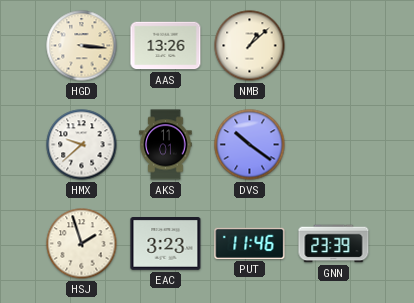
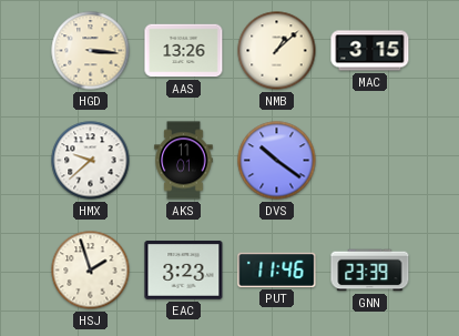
MAC: none -> 3:15
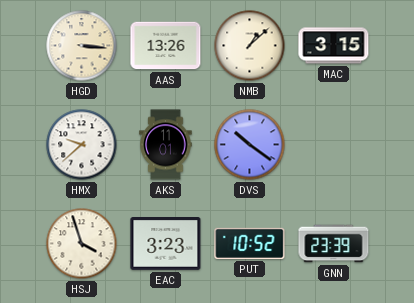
HSJ: 1:57 -> 3:57
PUT: 11:46 -> 10:52
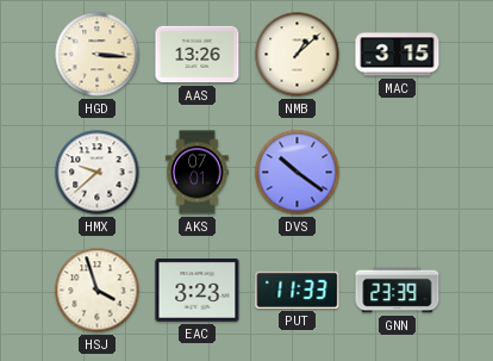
AKS: 11:01 -> 07:01
PUT: 10:52 -> 11:33
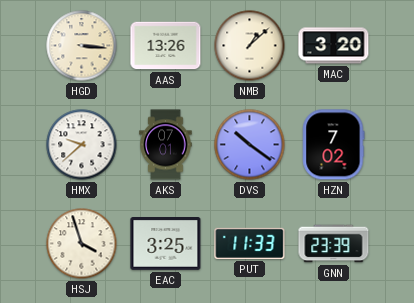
MAC: 3:15 -> 3:20
HZN: none -> 7:02
EAC: 3:23 -> 3:25
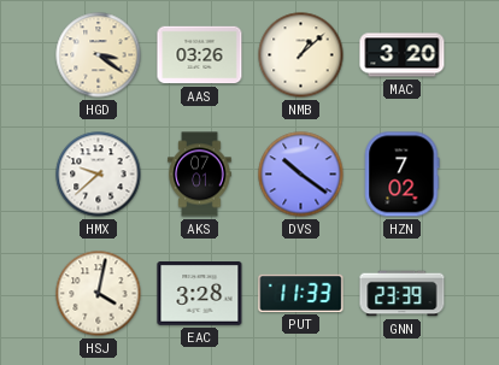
HGD: 3:16 -> 3:21
AAS: 13:26 -> 03:26
HSJ: 3:57 -> 4:02
EAC: 3:25 -> 3:28
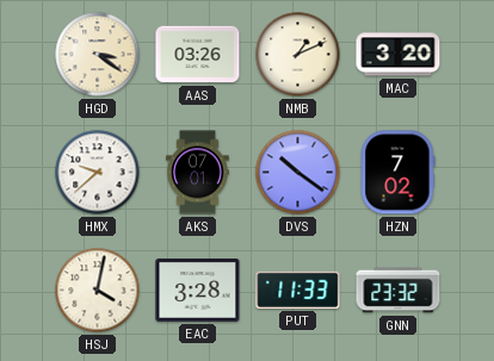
NMB: 1:08 -> 1:11
GNN: 23:39 -> 23:32
